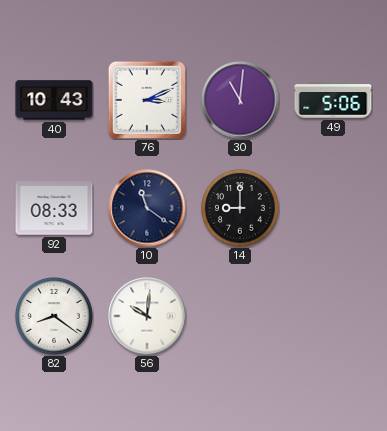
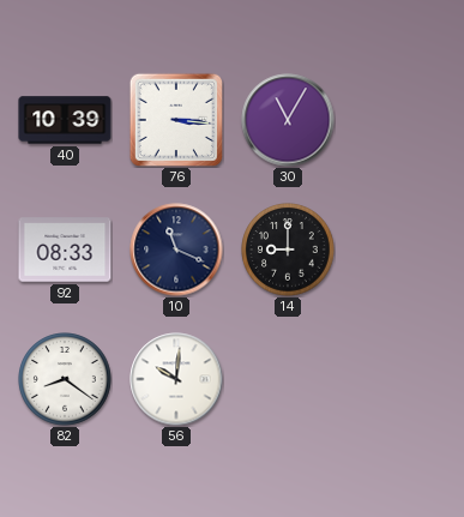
40: 10:43 -> 10:39
76: 3:11 -> 3:16
30: 11:01 -> 11:05
49: 5:06 -> none
10: 11:21 -> 11:19
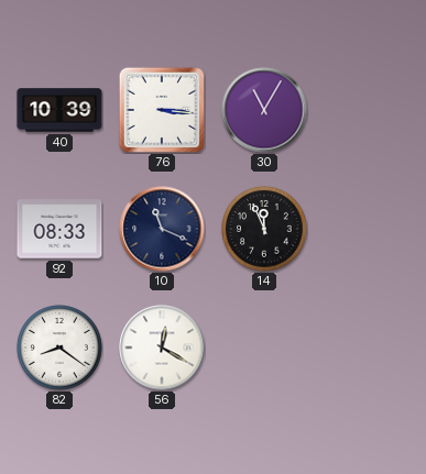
14: 9:00 -> 11:56
56: 10:01 -> 12:20
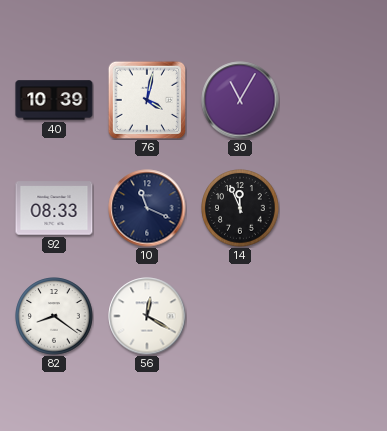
76: 3:16 -> 4:02
